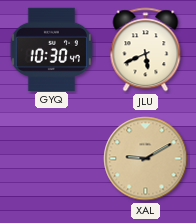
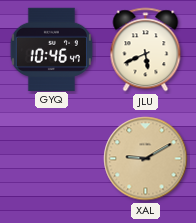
GYQ: 10:30 -> 10:46
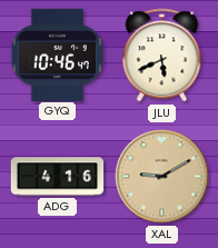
ADG: none -> 4:16
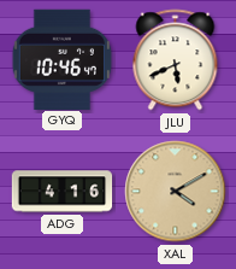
XAL: 9:10 -> 4:10
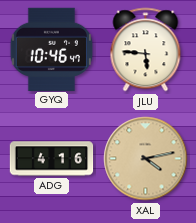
JLU: 5:41 -> 5:46
XAL: 4:10 -> 4:13
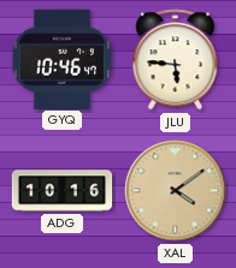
ADG: 4:16 -> 10:16
XAL: 4:13 -> 4:09
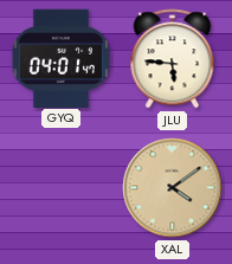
GYQ: 10:46 -> 04:01
ADG: 10:16 -> none
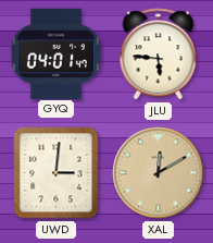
UWD: none -> 3:01
XAL: 4:09 -> 12:10
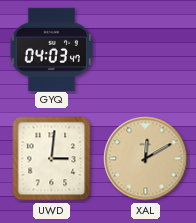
GYQ: 04:01 -> 04:03
JLU: 5:46 -> none
